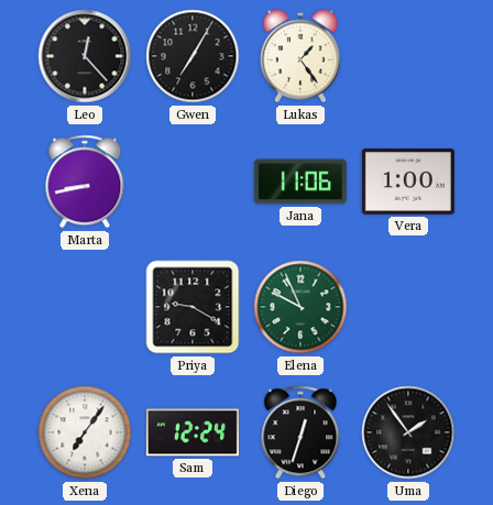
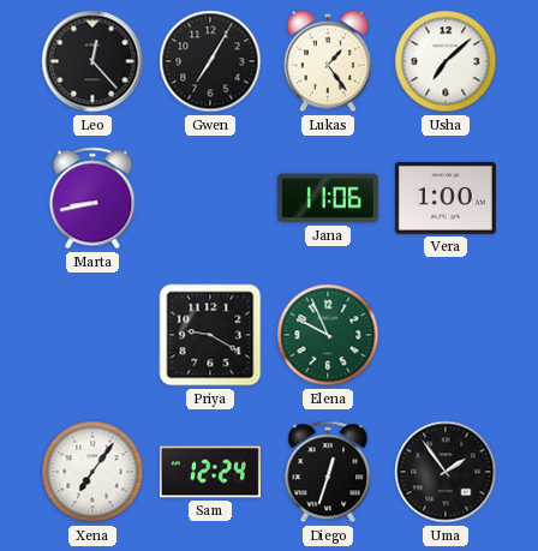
Usha: none -> 7:08
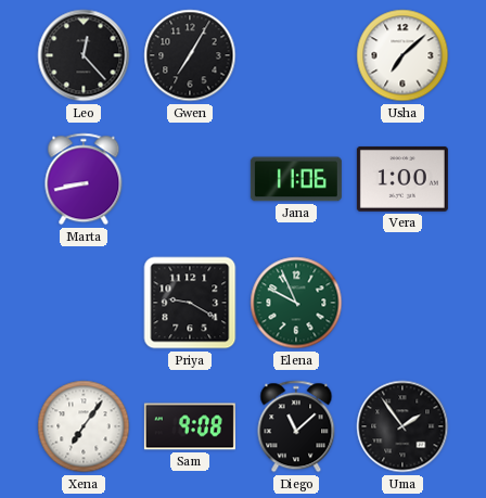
Lukas: 1:24 -> none
Sam: 12:24 -> 9:08
Diego: 12:33 -> 11:08
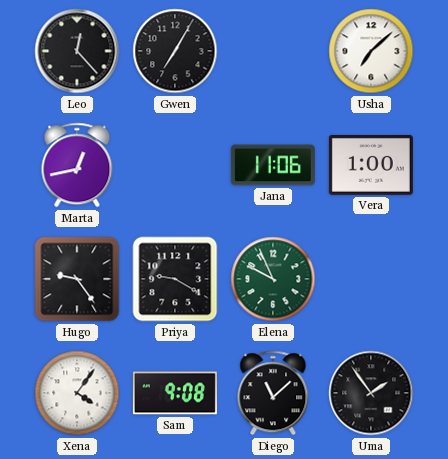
Marta: 8:43 -> 12:43
Hugo: none -> 9:24
Xena: 7:06 -> 4:06
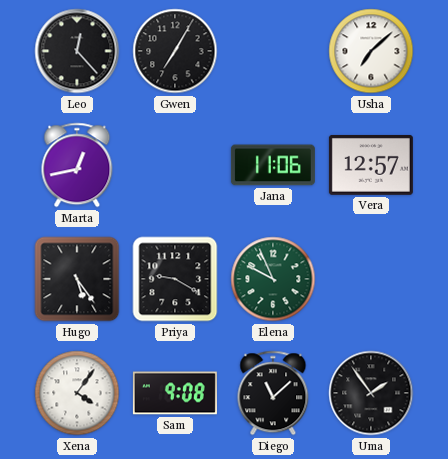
Vera: 1:00 -> 12:57
Hugo: 9:24 -> 5:24
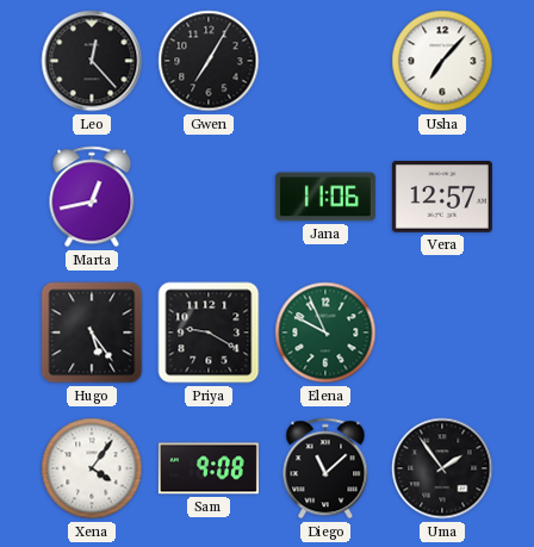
Usha: 7:08 -> 7:07
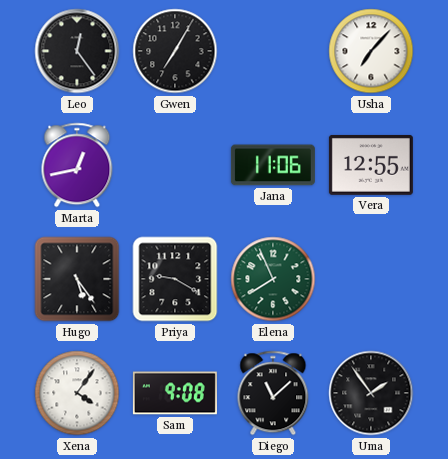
Leo: 12:23 -> 12:24
Vera: 12:57 -> 12:55
Elena: 9:56 -> 7:56
